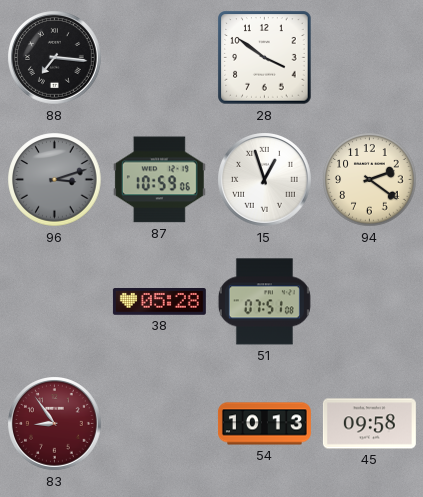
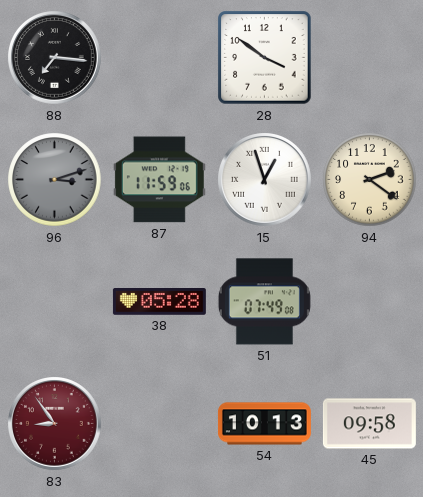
87: 10:59 -> 11:59
51: 07:51 -> 07:49
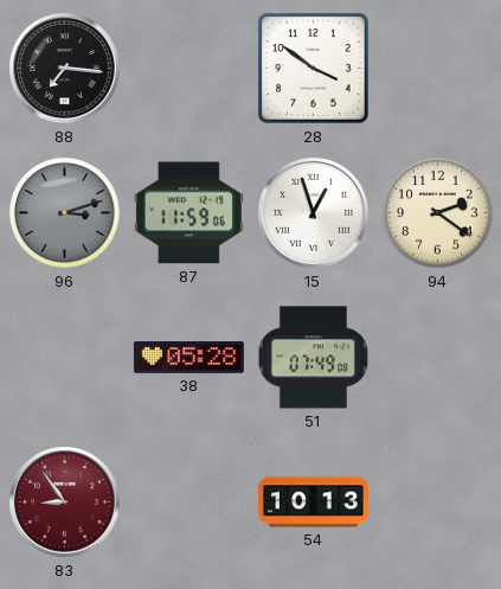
45: 09:58 -> none
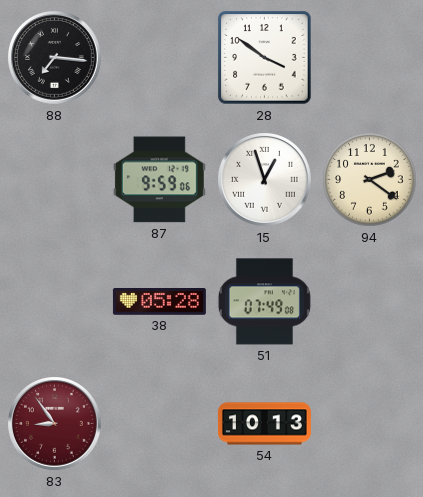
96: 3:12 -> none
87: 11:59 -> 9:59
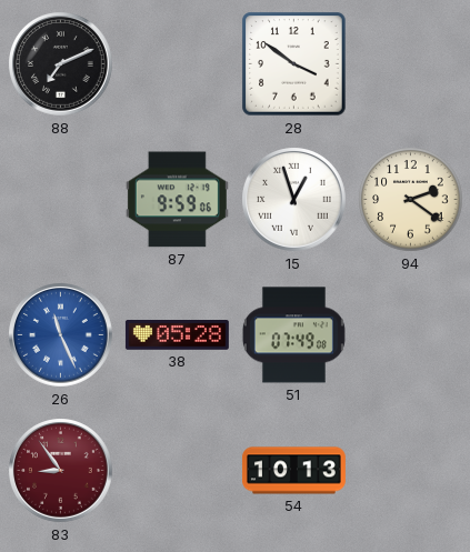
88: 7:16 -> 7:11
26: none -> 11:26
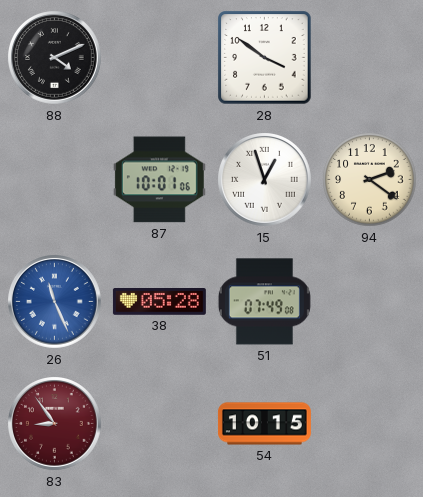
88: 7:11 -> 4:11
87: 9:59 -> 10:01
54: 10:13 -> 10:15
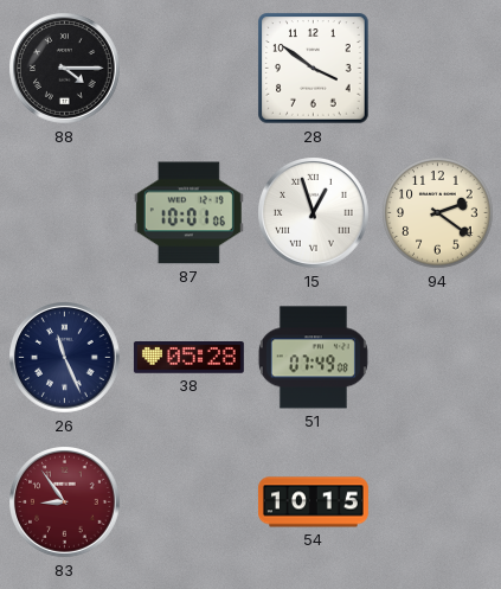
88: 4:11 -> 4:15
26 dial: blue -> navy
